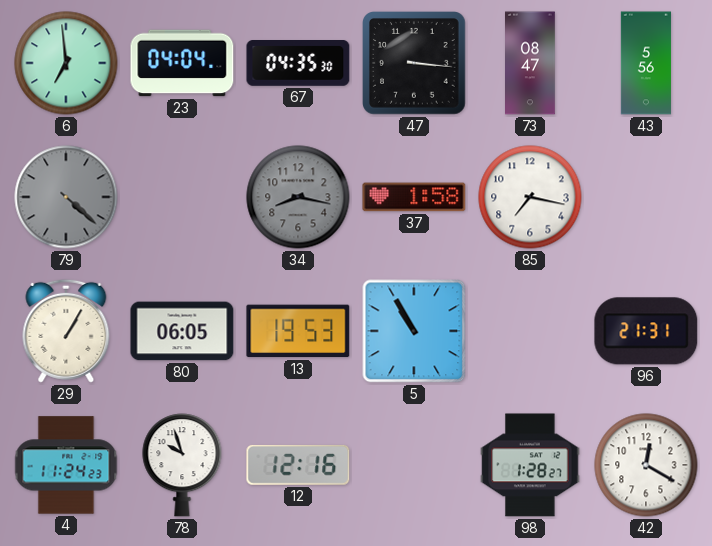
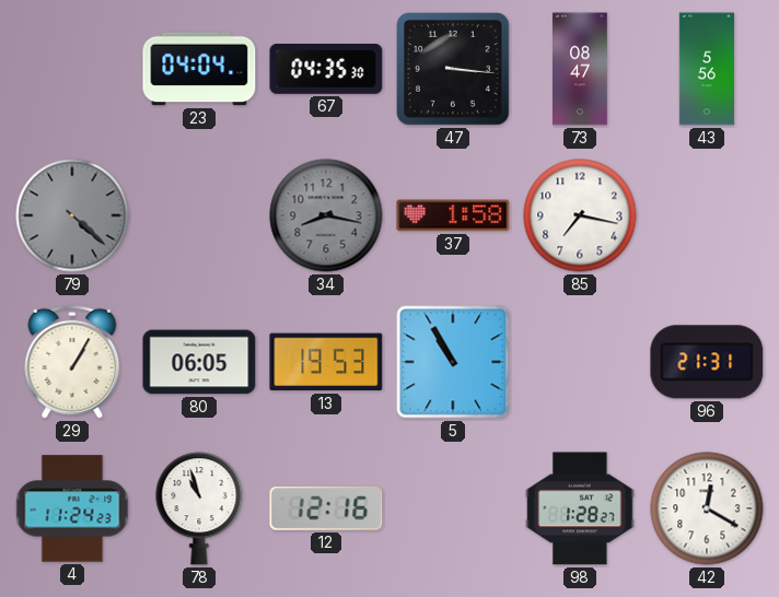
6: 6:59 -> none
78: 9:57 -> 10:57
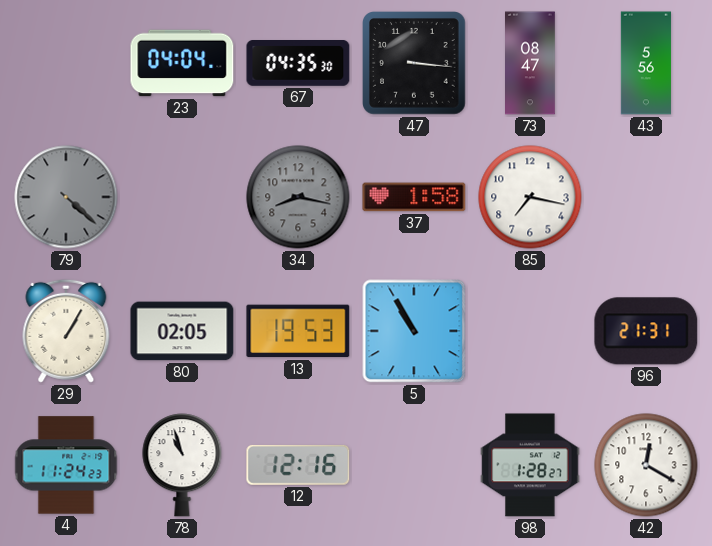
80: 06:05 -> 02:05
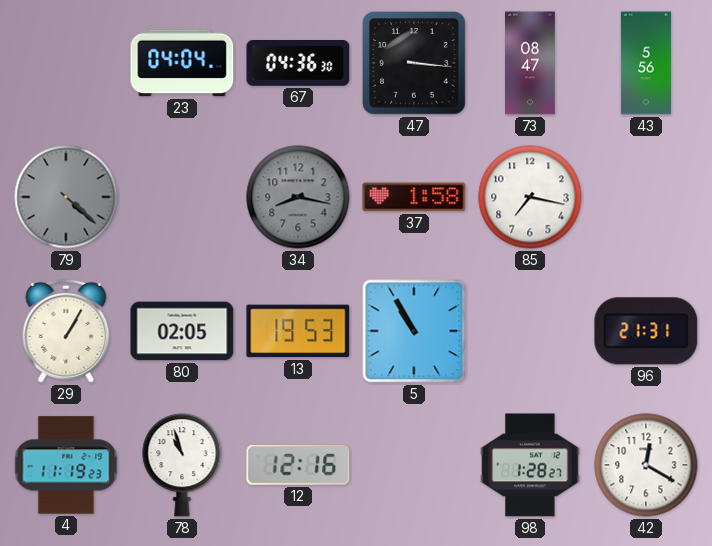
67: 04:35 -> 04:36
4: 11:24 -> 11:19
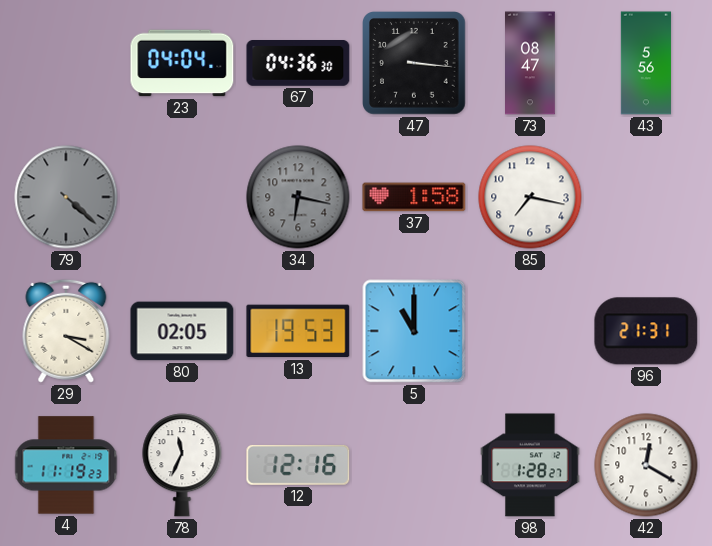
34: 8:17 -> 6:17
29: 1:05 -> 3:20
5: 10:55 -> 11:00
78: 10:57 -> 11:34
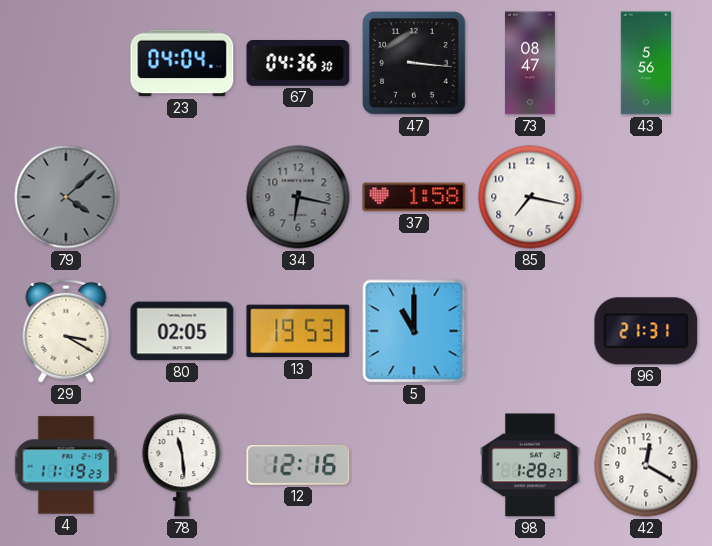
79: 4:22 -> 4:08
78: 11:34 -> 11:29
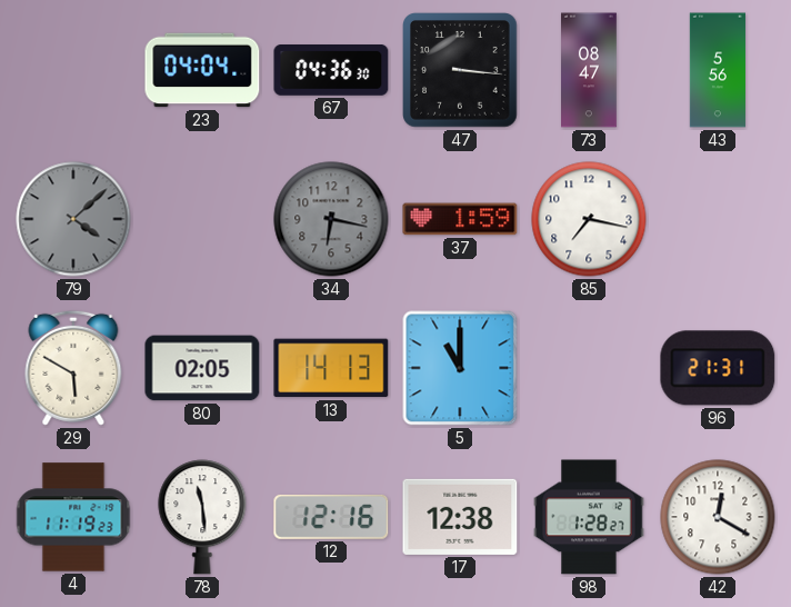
37: 1:58 -> 1:59
29: 3:20 -> 5:50
13: 19:53 -> 14:13
17: none -> 12:38
